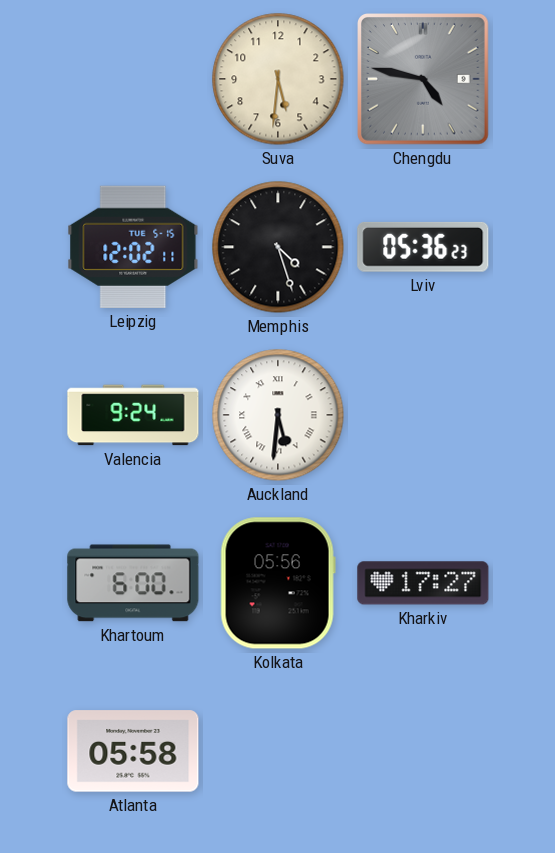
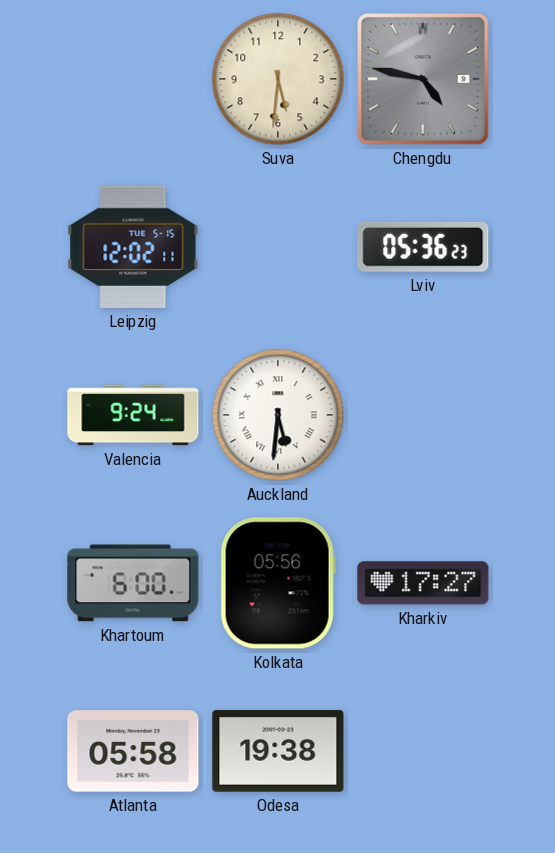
Memphis: 4:27 -> none
Odesa: none -> 19:38
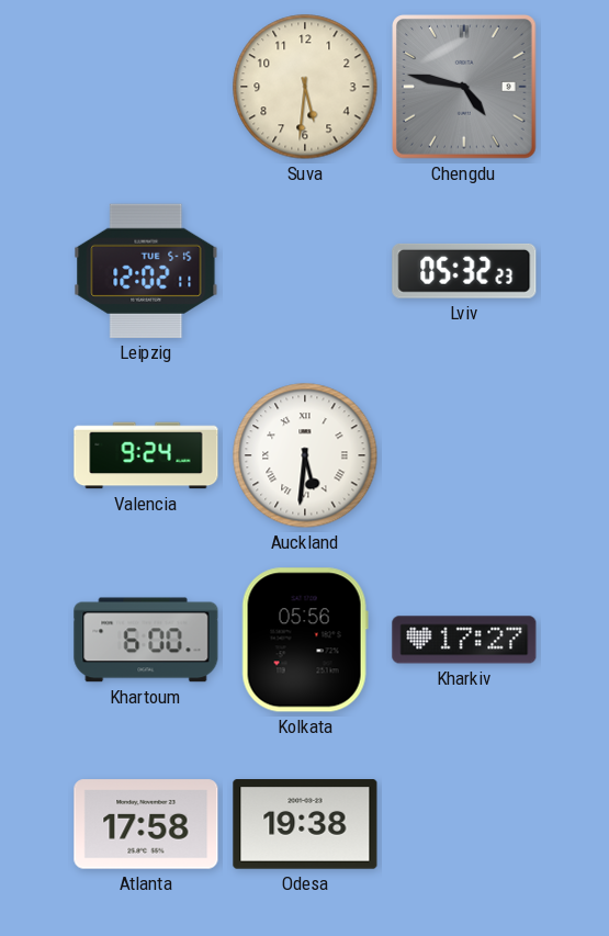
Lviv: 05:36 -> 05:32
Atlanta: 05:58 -> 17:58
